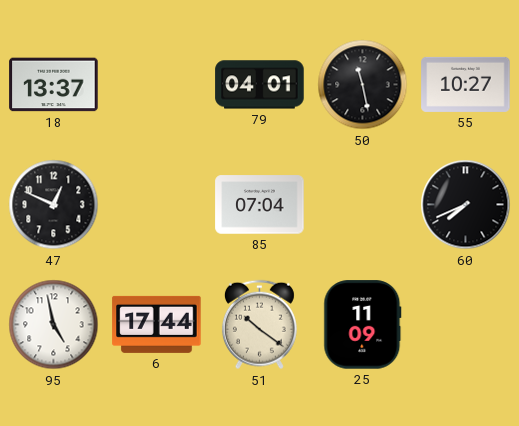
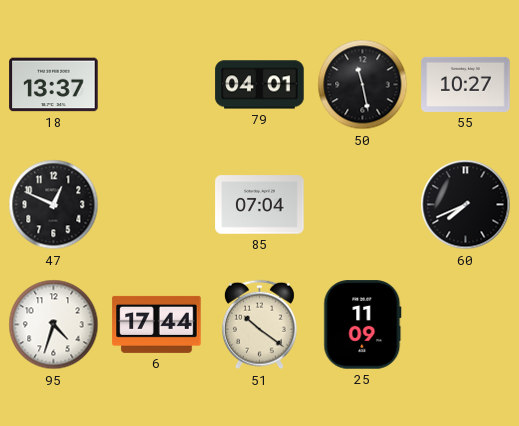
95: 4:58 -> 4:33
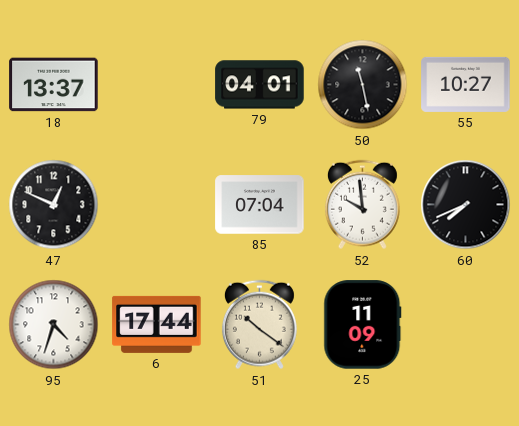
52: none -> 9:59
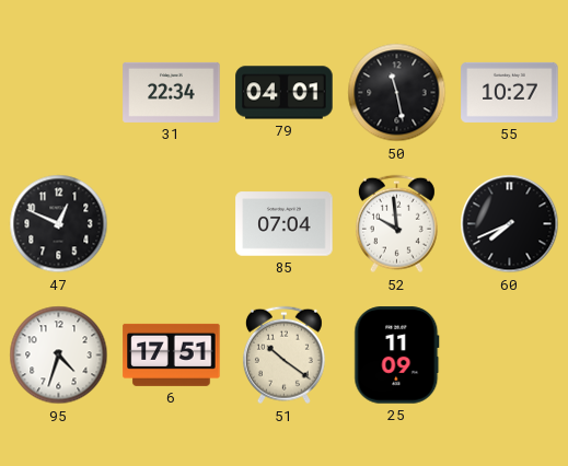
18: 13:37 -> none
31: none -> 22:34
6: 17:44 -> 17:51
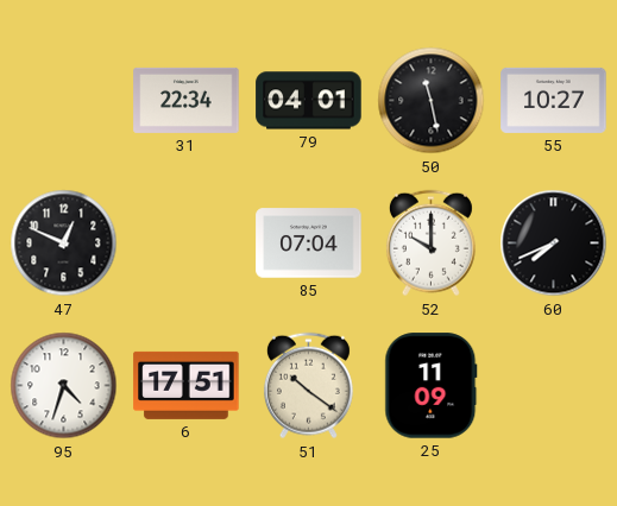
52: 9:59 -> 10:00
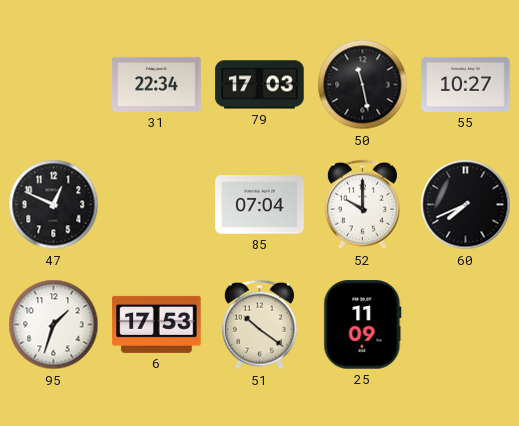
79: 04:01 -> 17:03
95: 4:33 -> 1:33
6: 17:51 -> 17:53
